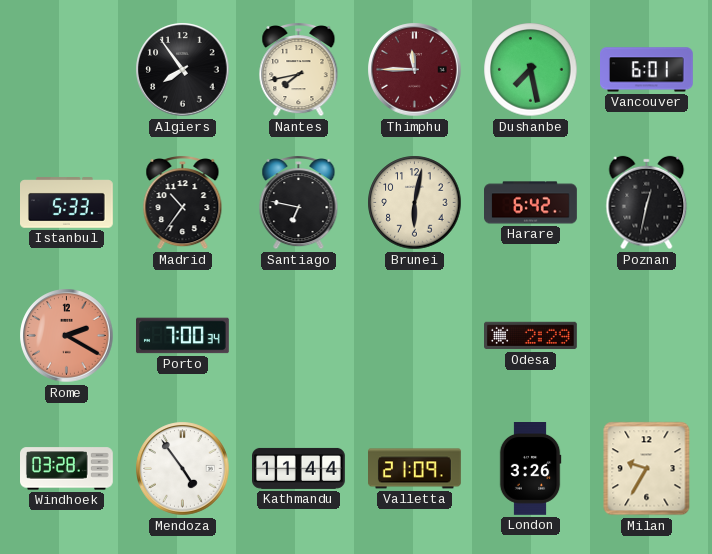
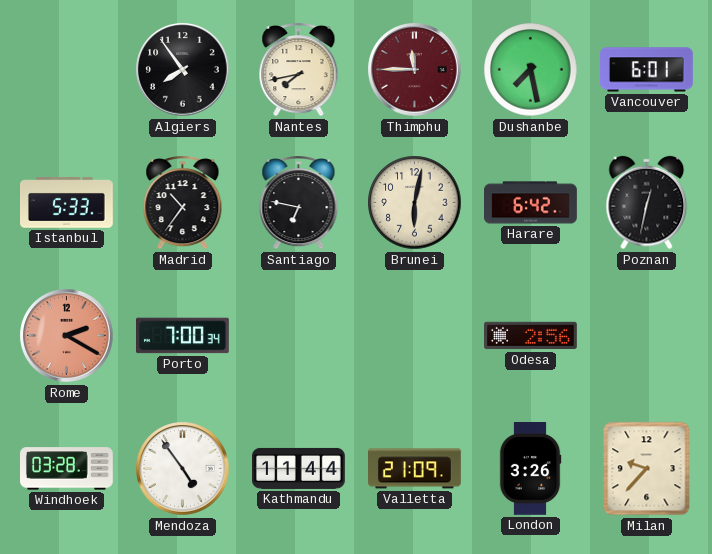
Odesa: 2:29 -> 2:56
Milan: 9:35 -> 9:37
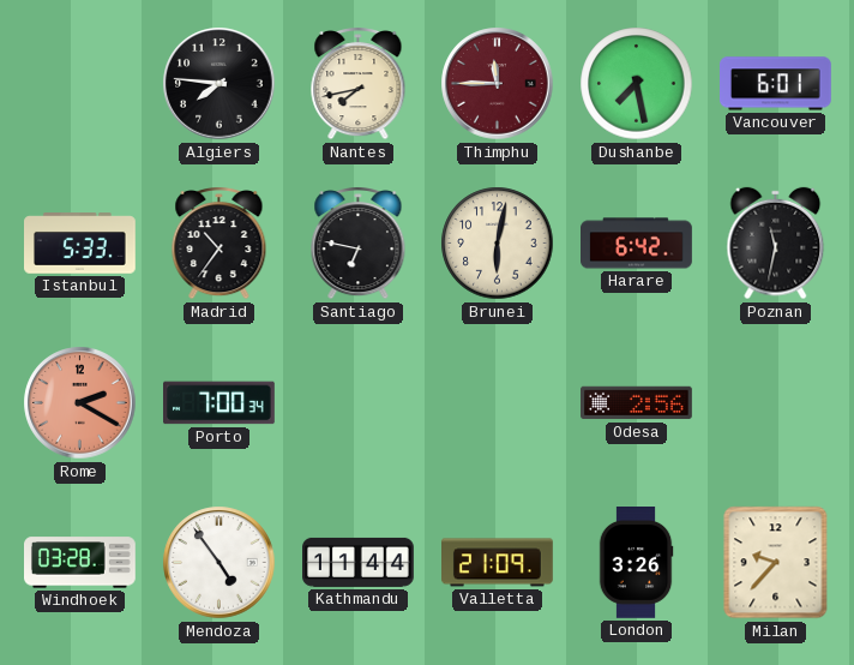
Algiers: 7:54 -> 7:46
Poznan: 12:32 -> 11:32
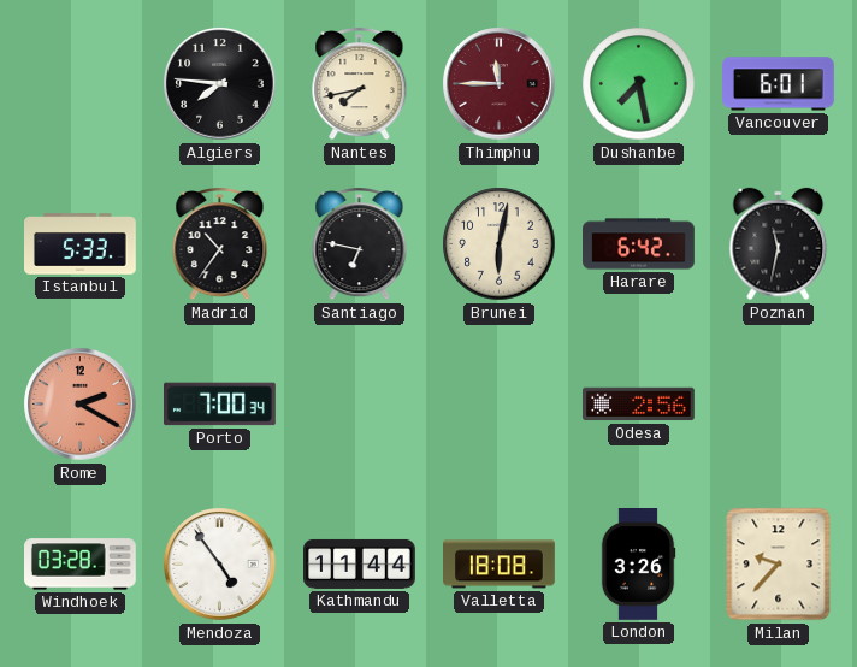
Valletta: 21:09 -> 18:08
